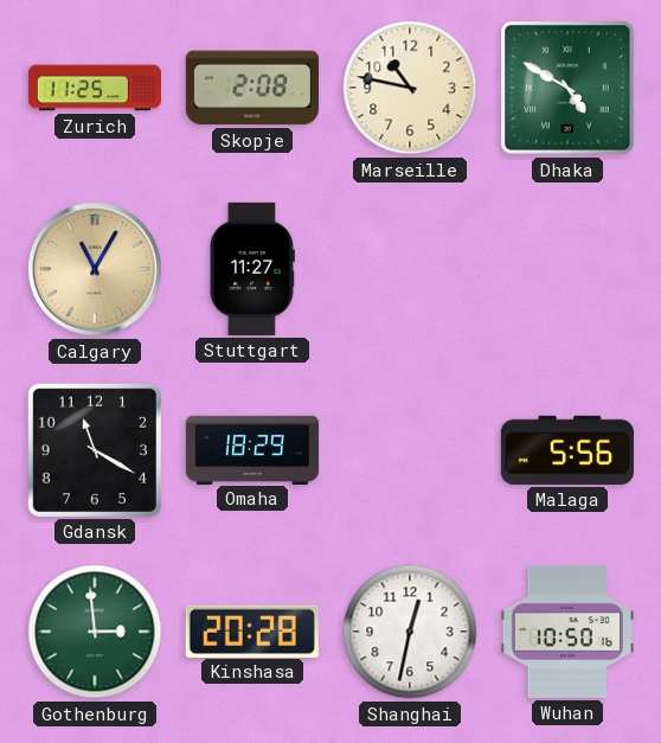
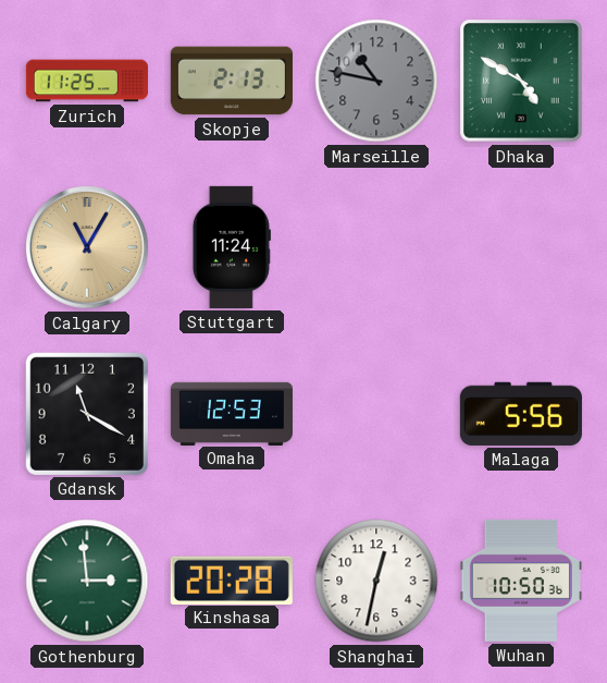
Skopje: 2:08 -> 2:13
Marseille dial: cream -> grey
Stuttgart: 11:27 -> 11:24
Omaha: 18:29 -> 12:53
Wuhan: 10:50:16 -> 10:50:36
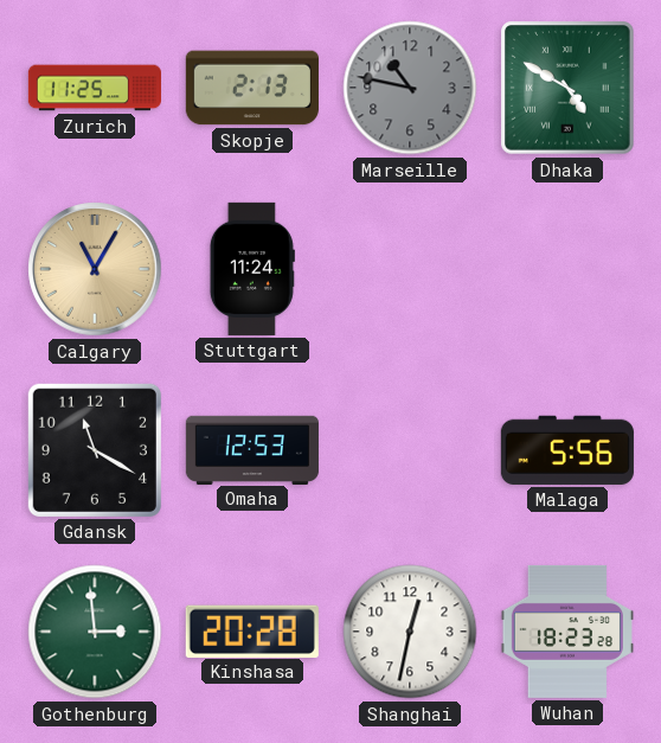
Wuhan: 10:50 -> 18:23
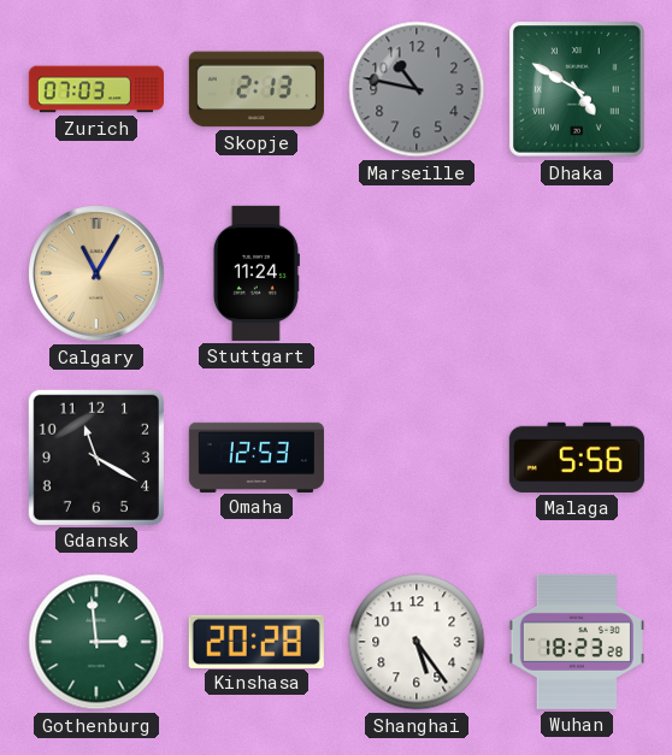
Zurich: 11:25 -> 07:03
Shanghai: 12:32 -> 5:24
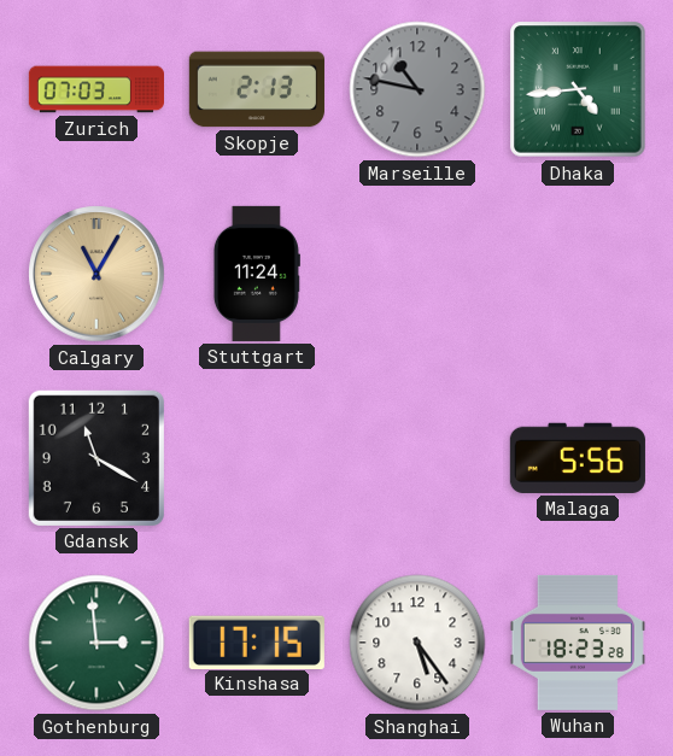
Dhaka: 4:50 -> 4:44
Omaha: 12:53 -> none
Kinshasa: 20:28 -> 17:15
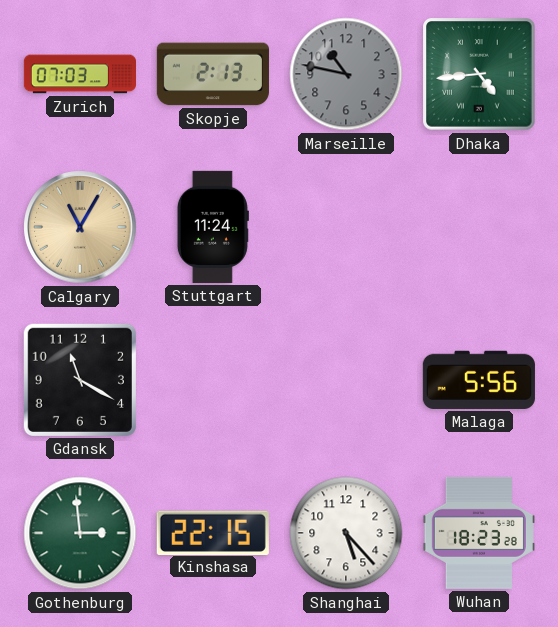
Kinshasa: 17:15 -> 22:15
Shanghai: 5:24 -> 5:23
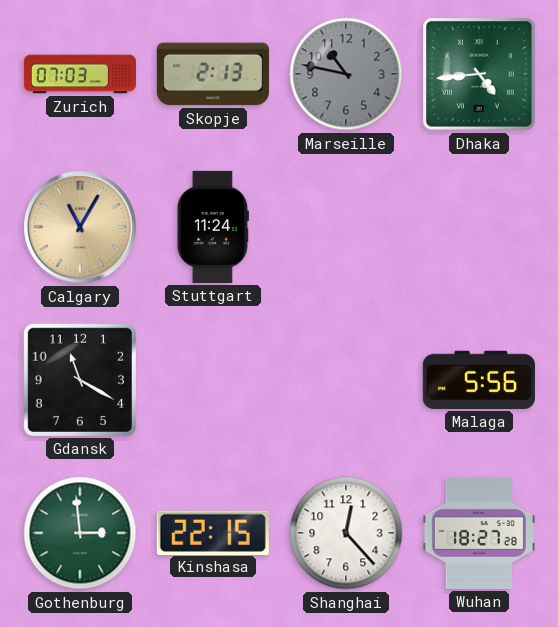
Shanghai: 5:23 -> 12:23
Wuhan: 18:23 -> 18:27
